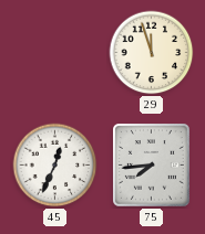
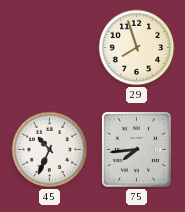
29: 11:57 -> 7:57
45: 12:34 -> 10:34
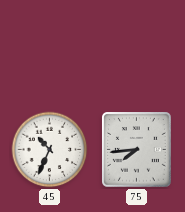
29: 7:57 -> none
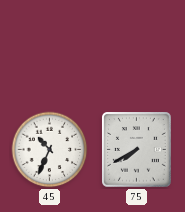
75: 7:44 -> 7:40
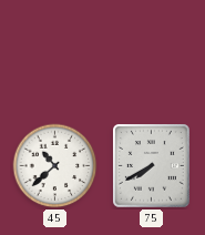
45: 10:34 -> 10:38
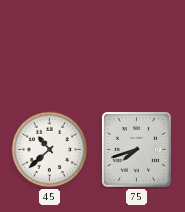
75: 7:40 -> 7:42
